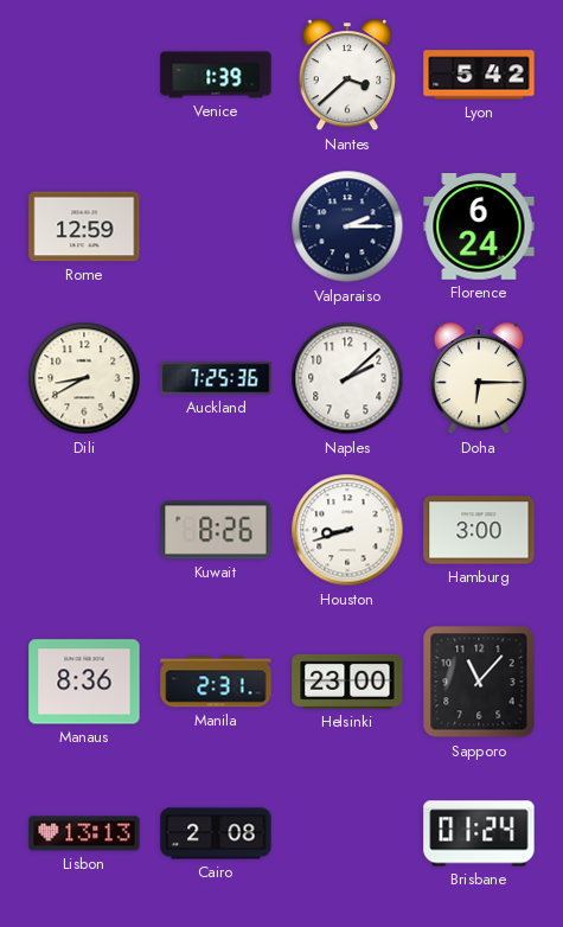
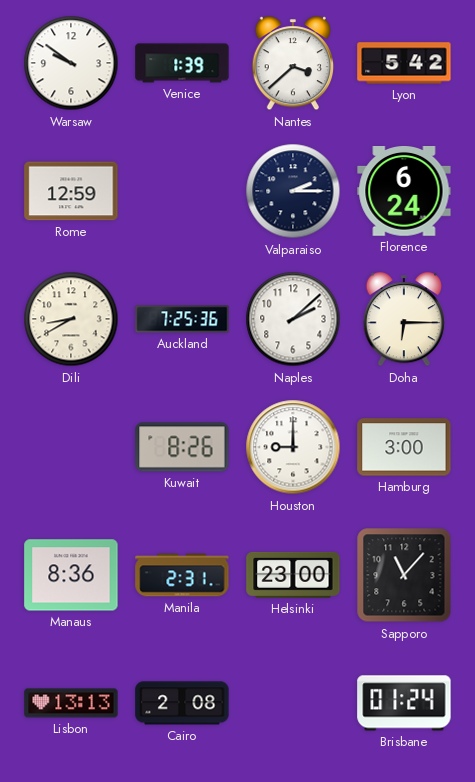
Warsaw: none -> 9:51
Houston: 8:42 -> 9:00
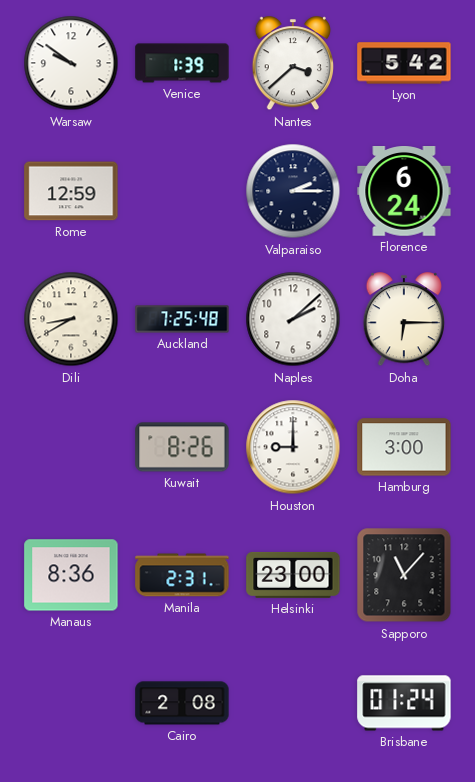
Auckland: 7:25:36 -> 7:25:48
Lisbon: 13:13 -> none
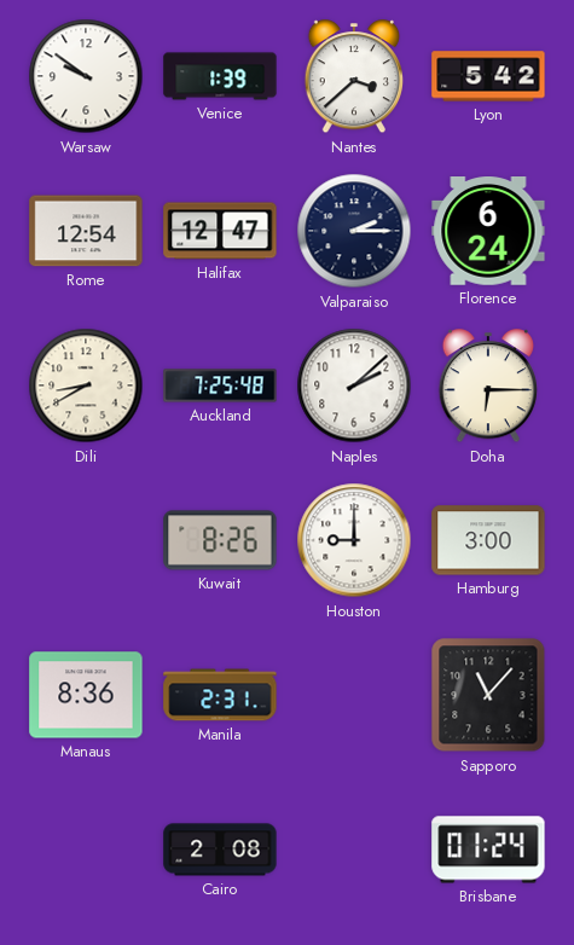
Rome: 12:59 -> 12:54
Halifax: none -> 12:47
Helsinki: 23:00 -> none
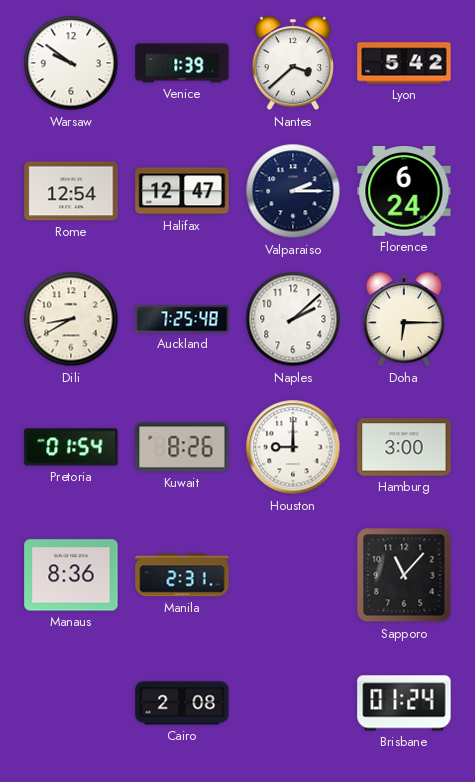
Pretoria: none -> 01:54
